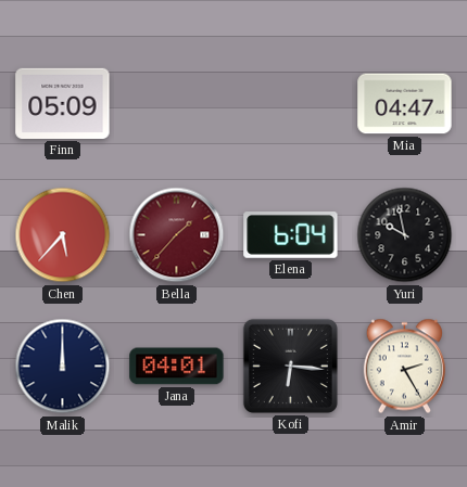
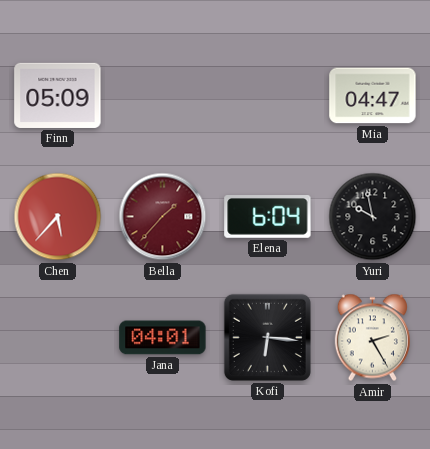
Malik: 12:00 -> none
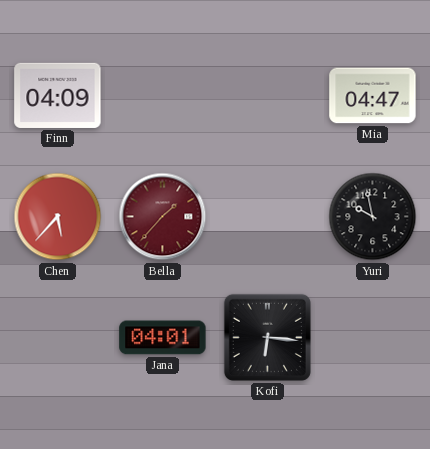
Finn: 05:09 -> 04:09
Elena: 6:04 -> none
Amir: 2:25 -> none
